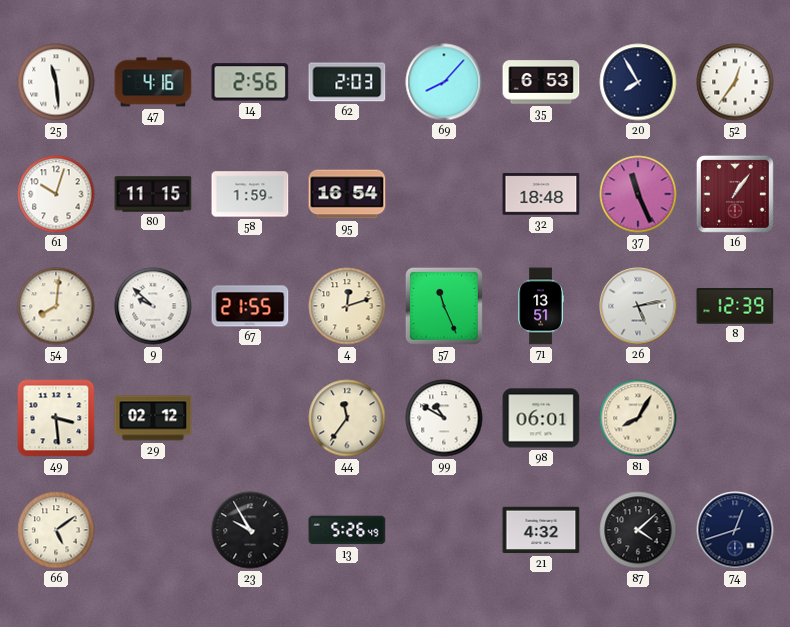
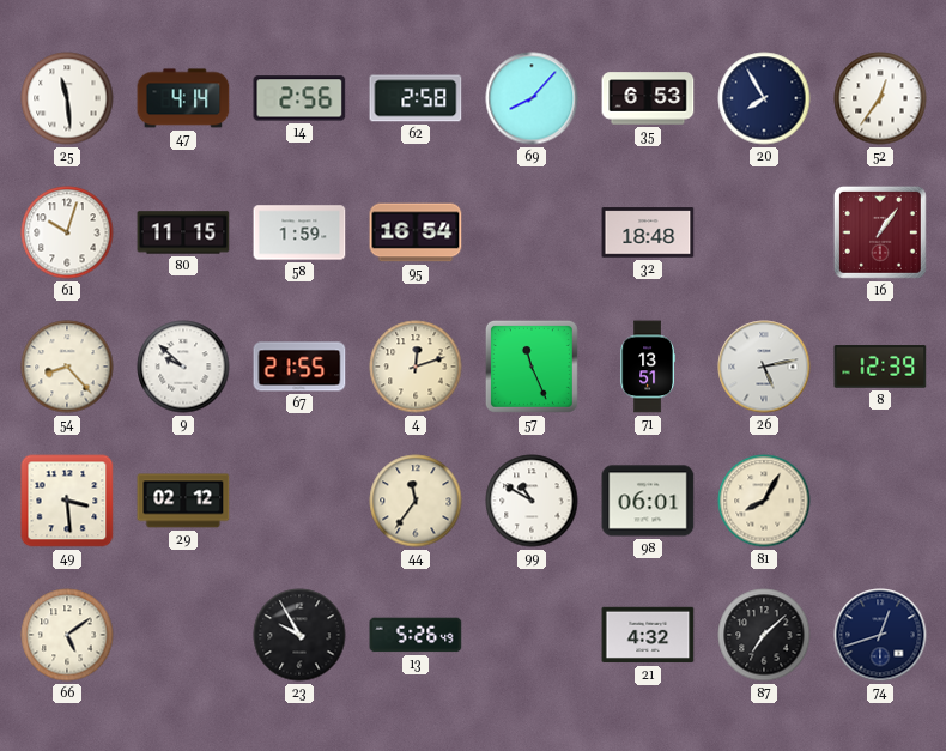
47: 4:16 -> 4:14
62: 2:03 -> 2:58
37: 11:26 -> none
54: 8:01 -> 8:23
87: 4:08 -> 7:08
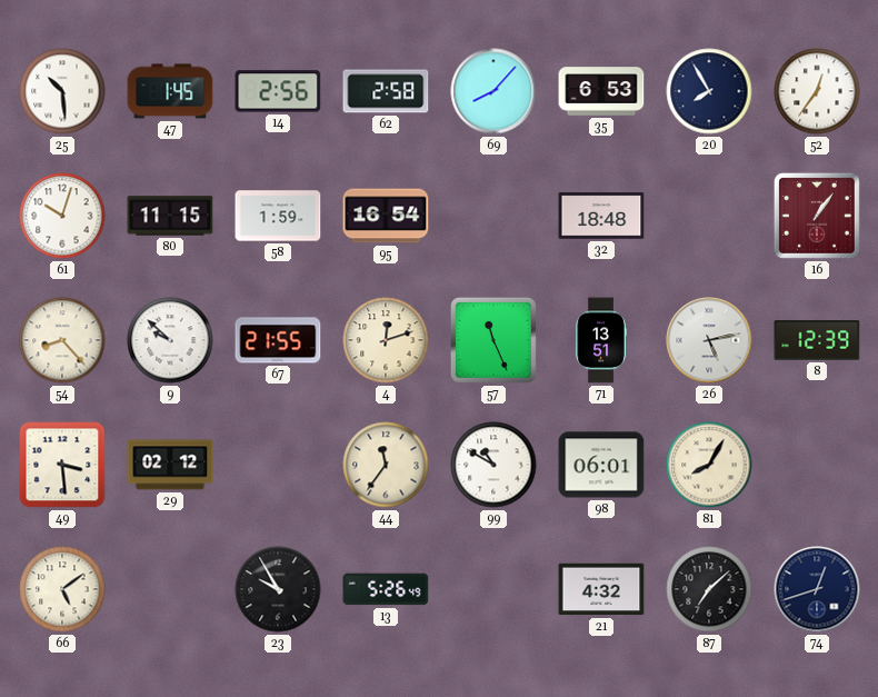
25: 11:29 -> 10:29
47: 4:14 -> 1:45
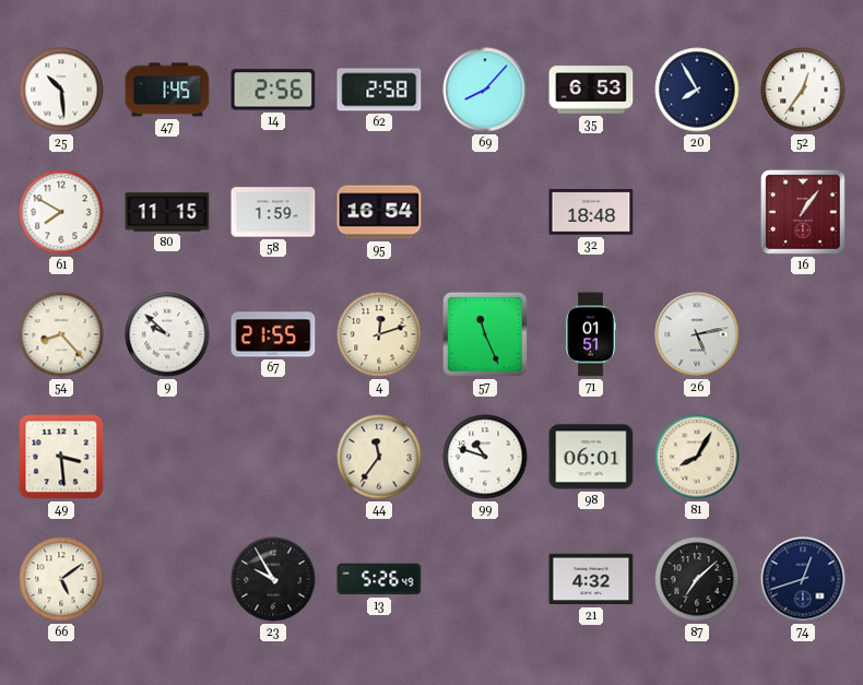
61: 10:03 -> 7:50
71: 13:51 -> 01:51
8: 12:39 -> none
29: 02:12 -> none
99: 10:50 -> 10:48
